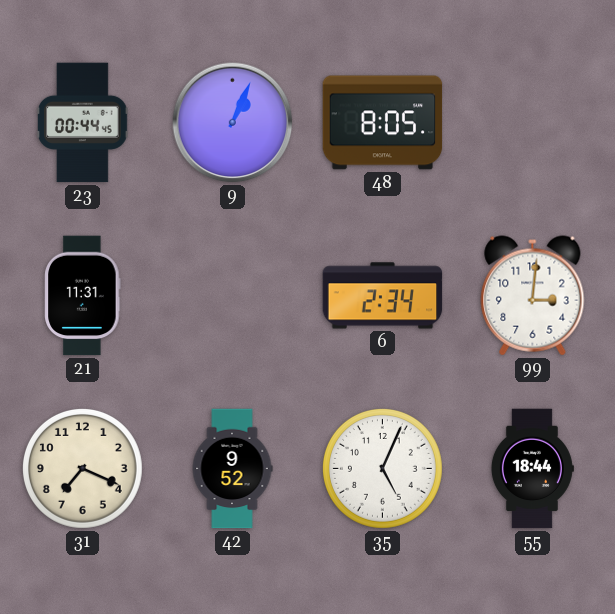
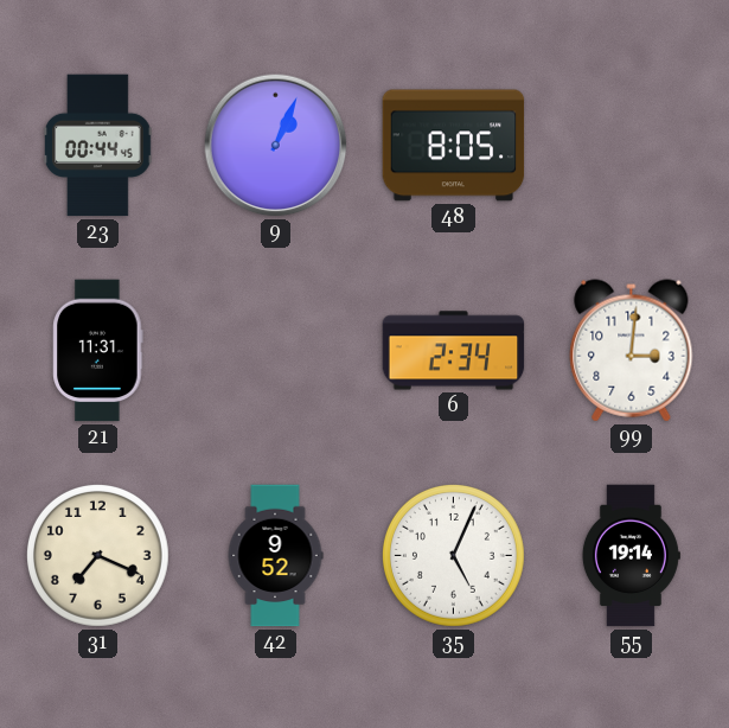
55: 18:44 -> 19:14
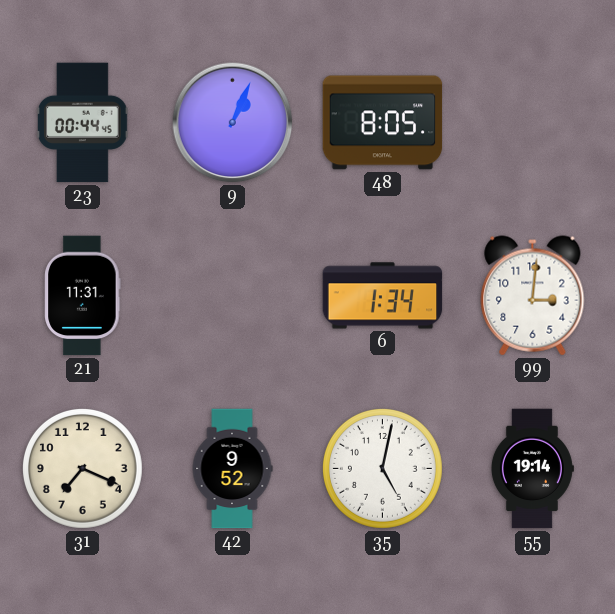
6: 2:34 -> 1:34
35: 5:04 -> 5:02
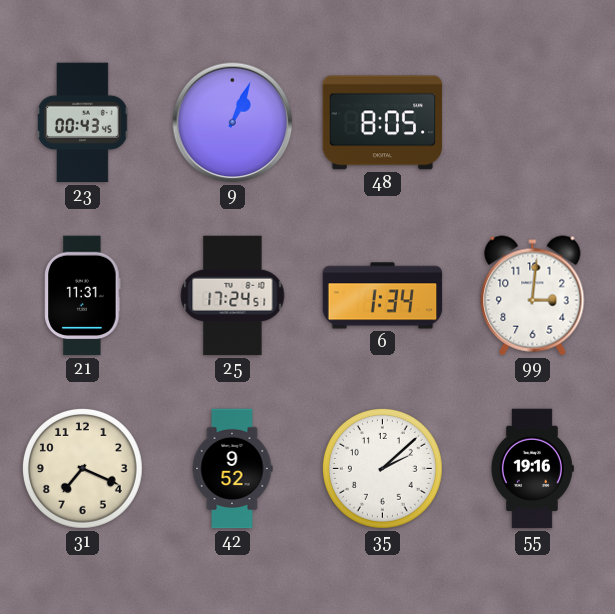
23: 00:44 -> 00:43
25: none -> 17:24
35: 5:02 -> 2:08
55: 19:14 -> 19:16
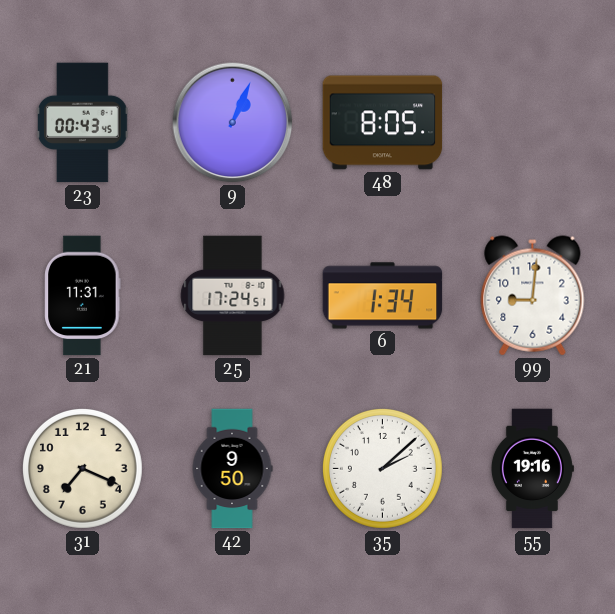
99: 3:01 -> 9:01
42: 9:52 -> 9:50
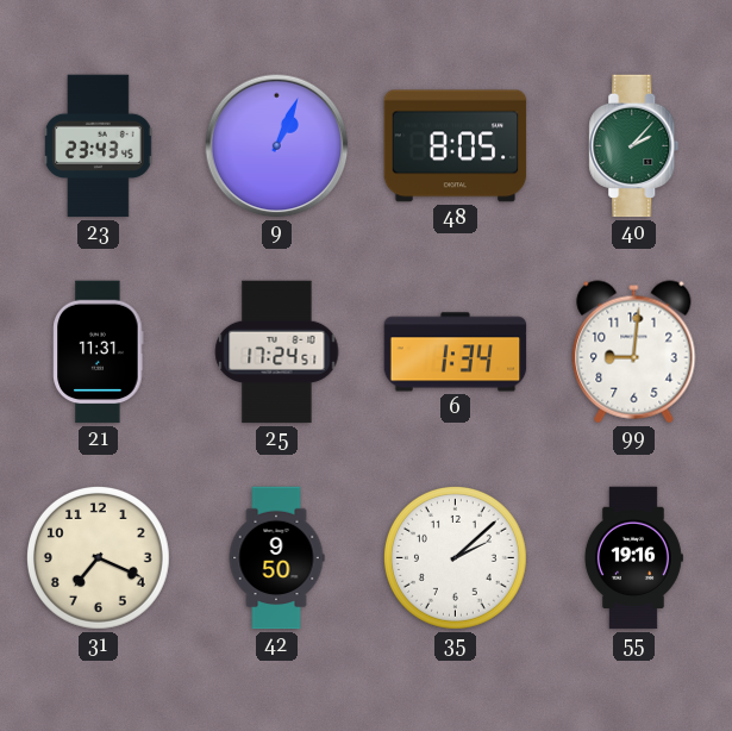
23: 00:43 -> 23:43
40: none -> 2:07
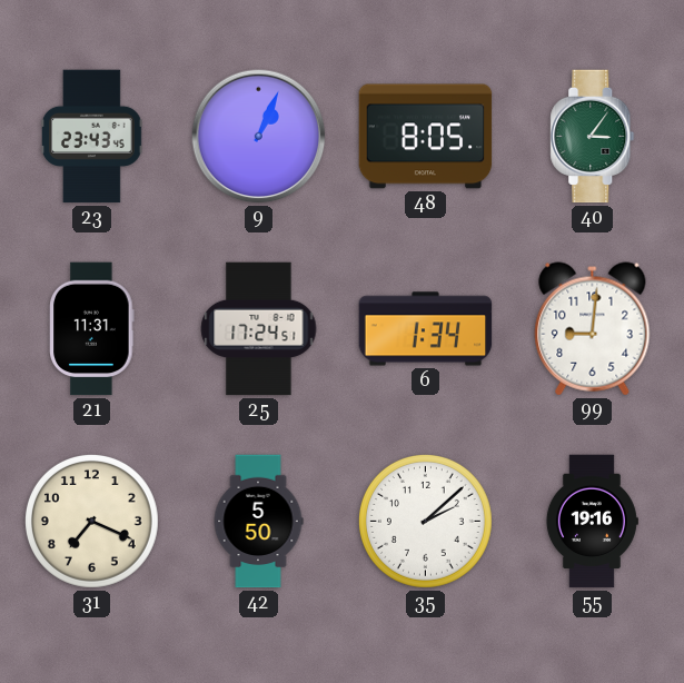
40: 2:07 -> 3:06
42: 9:50 -> 5:50
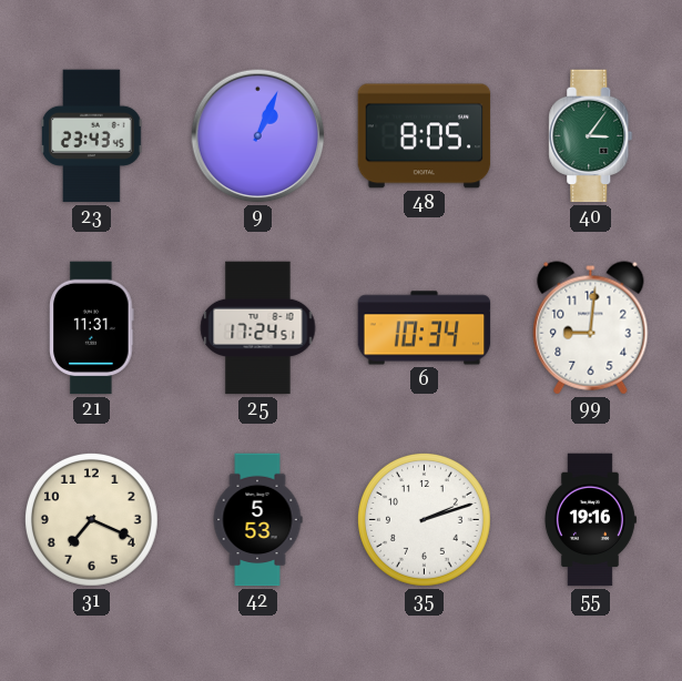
6: 1:34 -> 10:34
42: 5:50 -> 5:53
35: 2:08 -> 2:12
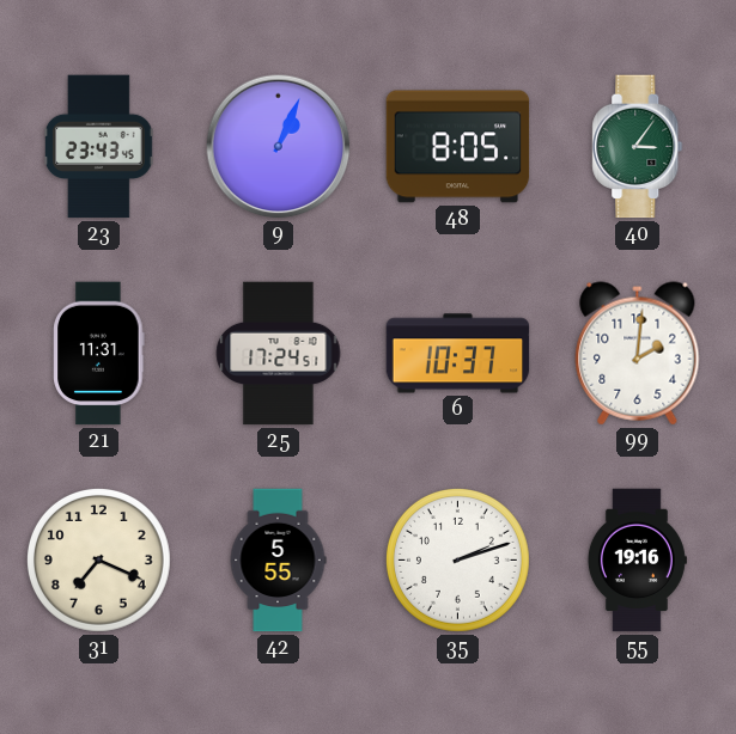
6: 10:34 -> 10:37
99: 9:01 -> 2:01
42: 5:53 -> 5:55
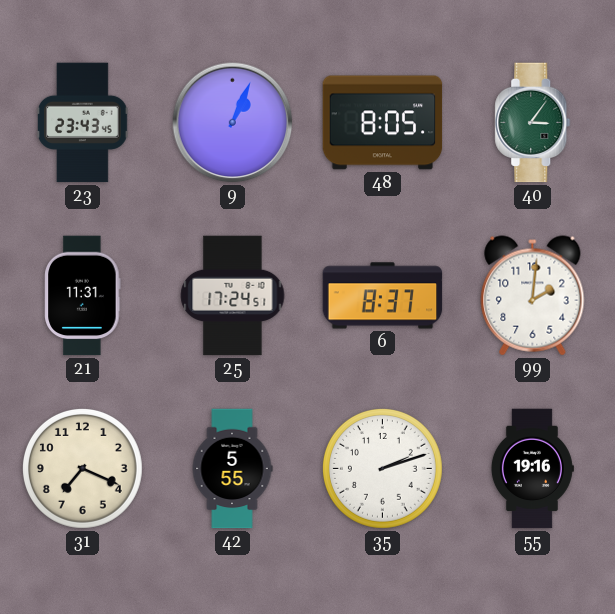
6: 10:37 -> 8:37
